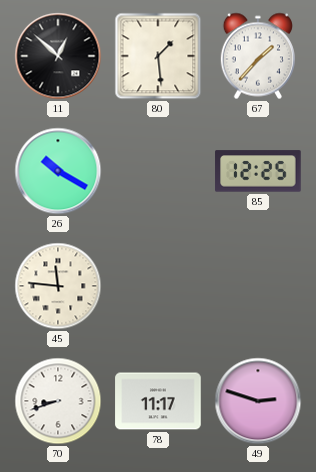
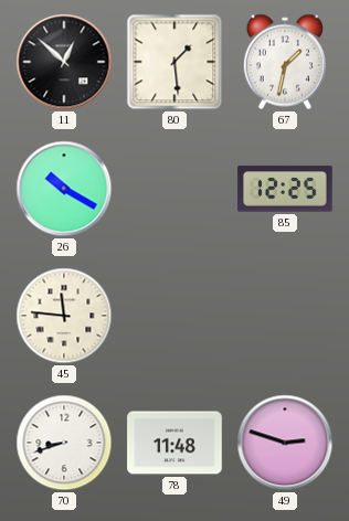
67: 1:37 -> 1:32
78: 11:17 -> 11:48
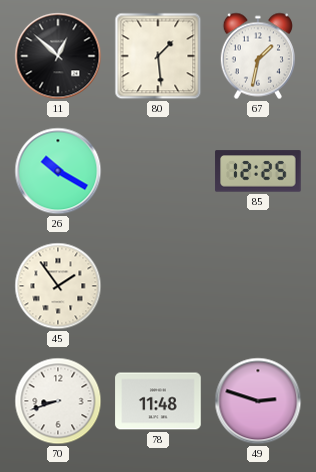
45: 11:46 -> 1:54
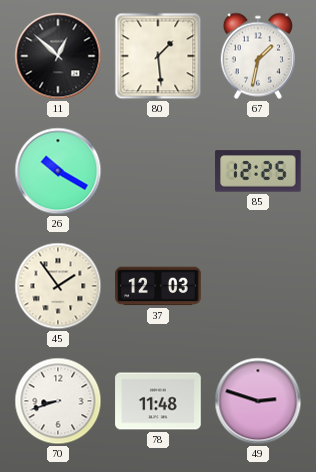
37: none -> 12:03
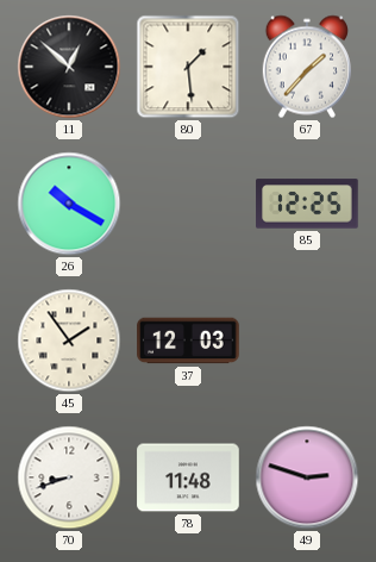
67: 1:32 -> 1:37
